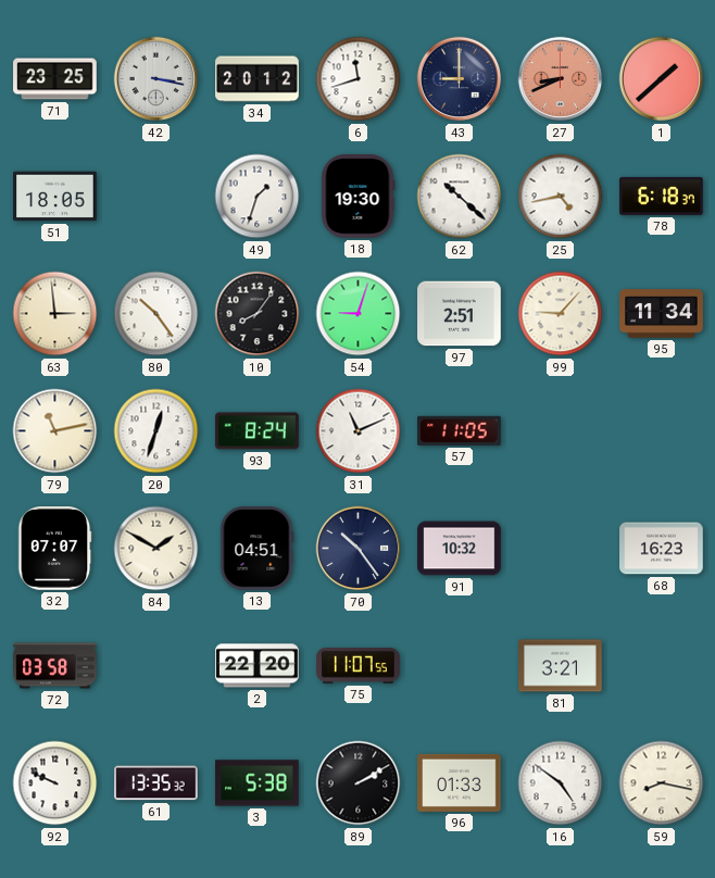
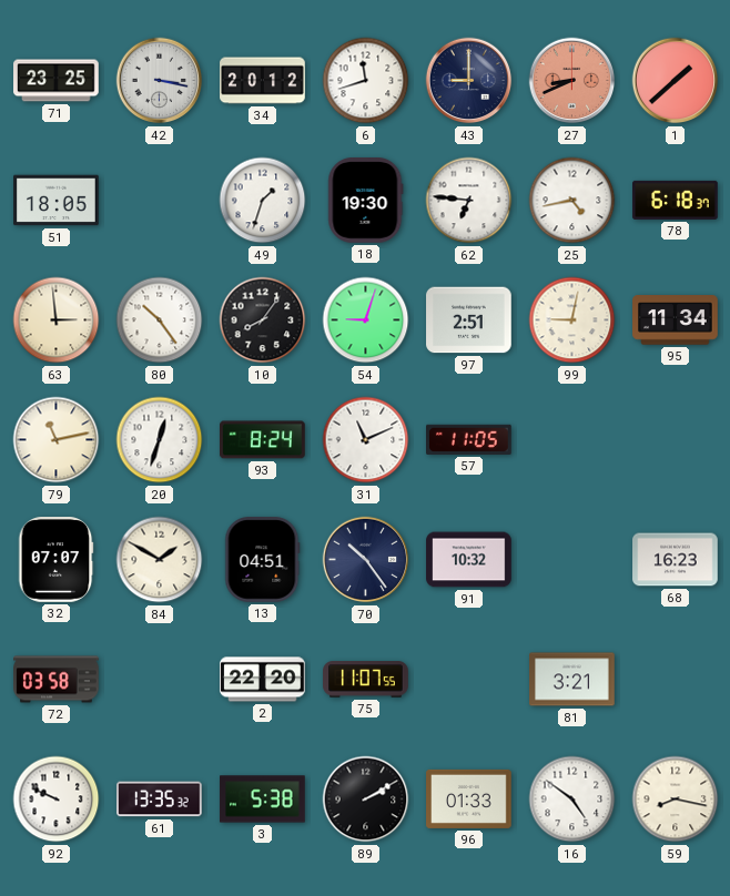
62: 10:22 -> 6:46
99: 9:07 -> 9:02
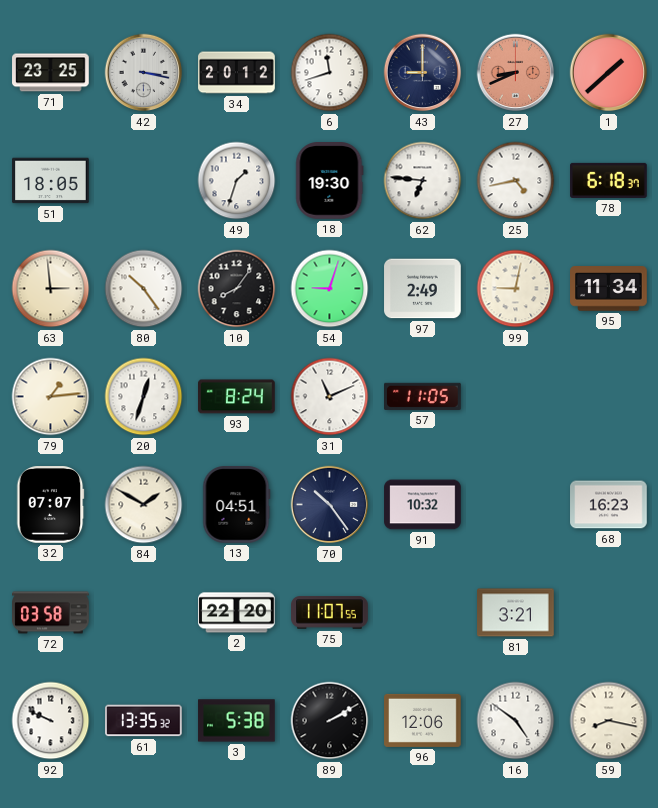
97: 2:51 -> 2:49
79: 11:13 -> 1:14
96: 01:33 -> 12:06
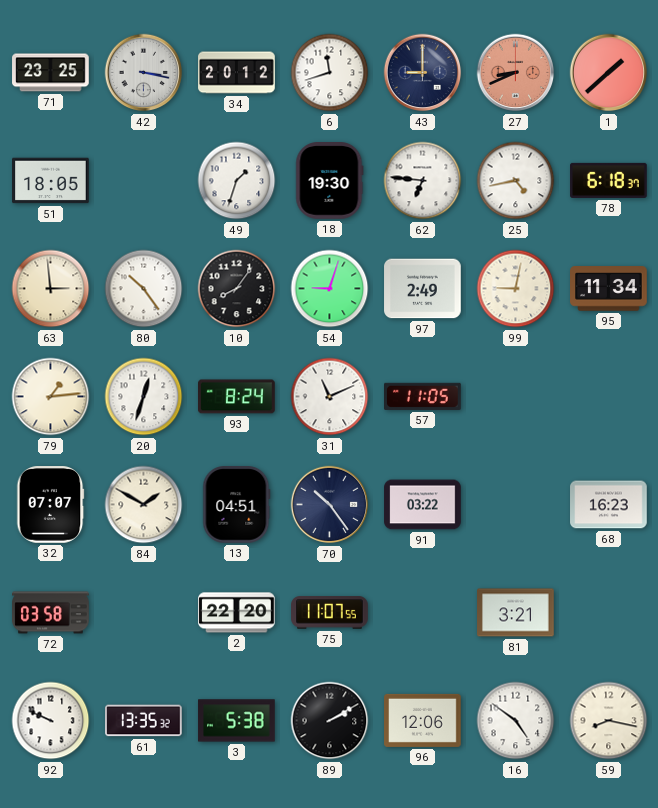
91: 10:32 -> 03:22
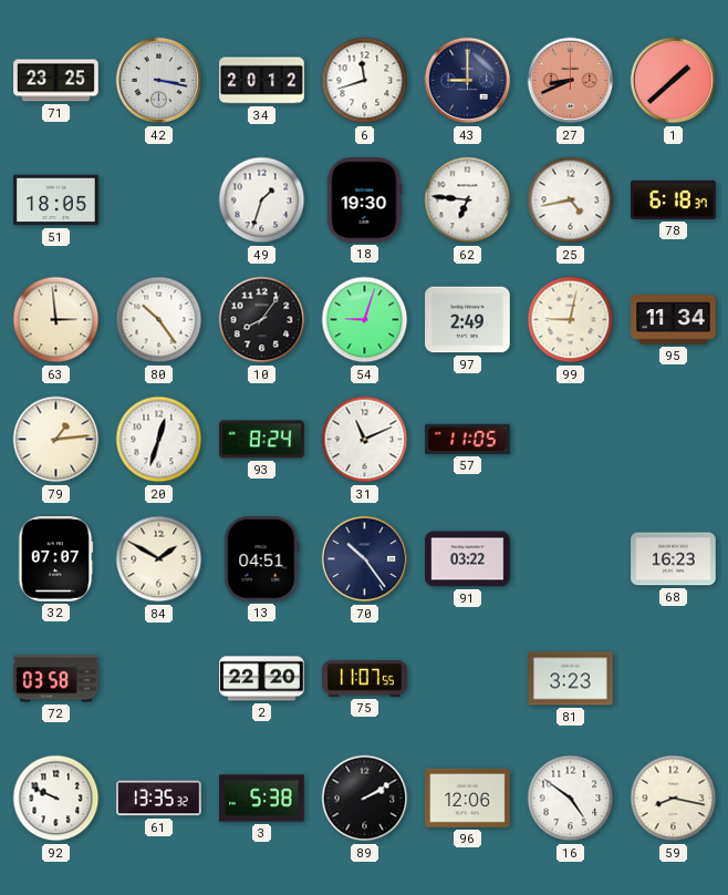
81: 3:21 -> 3:23
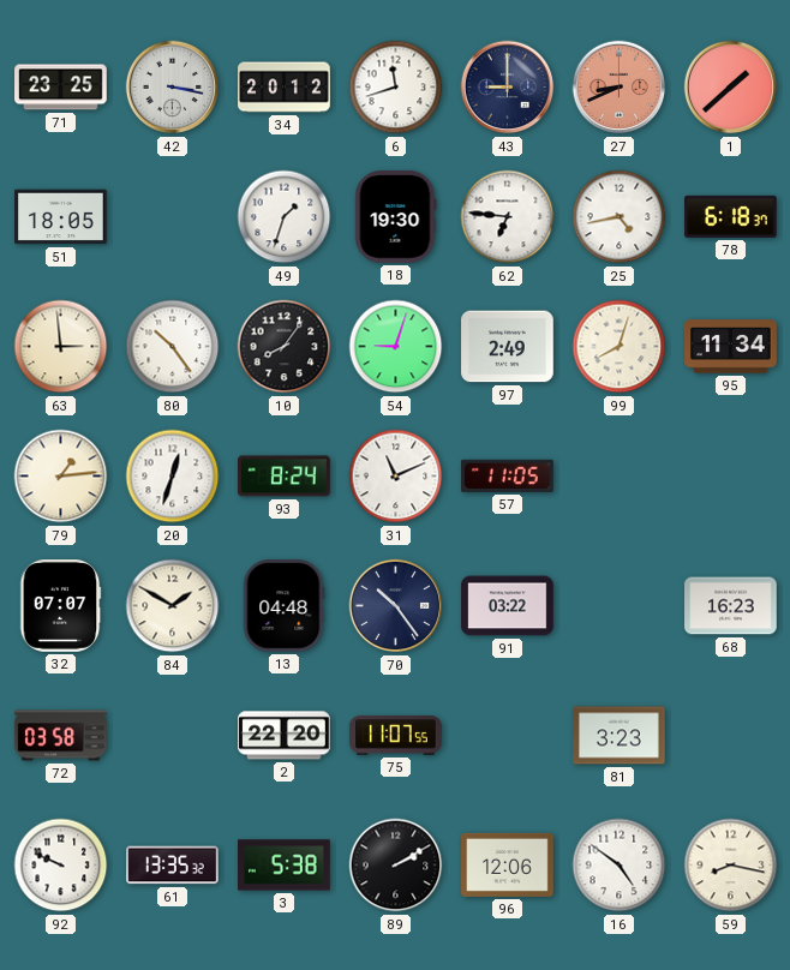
99: 9:02 -> 8:03
13: 04:51 -> 04:48
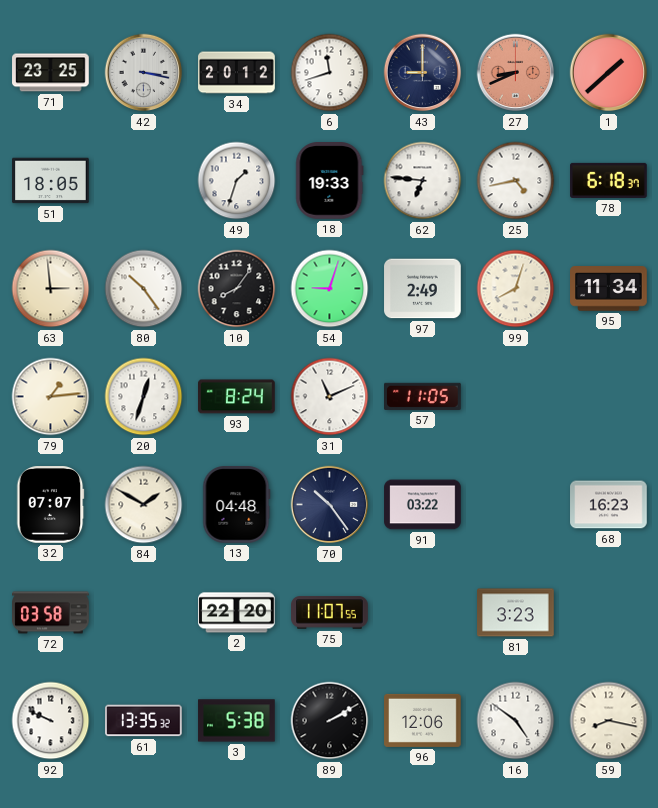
18: 19:30 -> 19:33
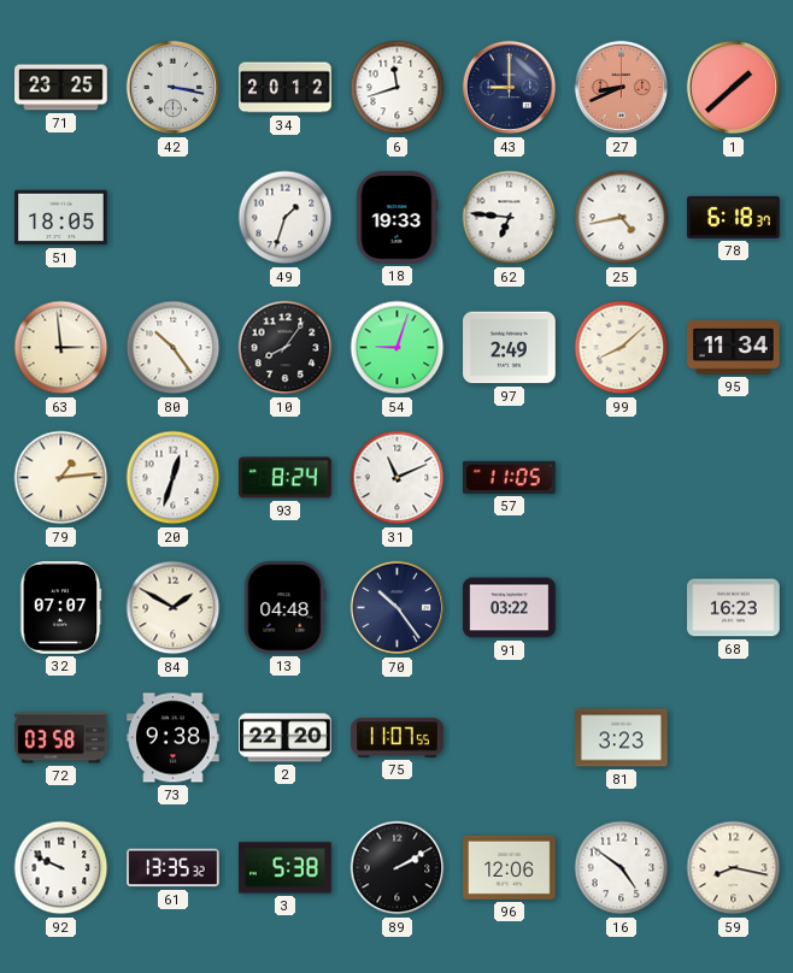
99: 8:03 -> 8:08
73: none -> 9:38
